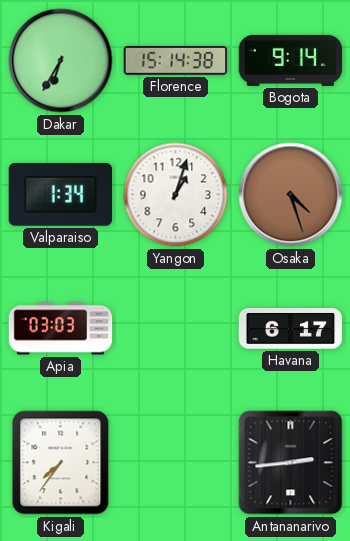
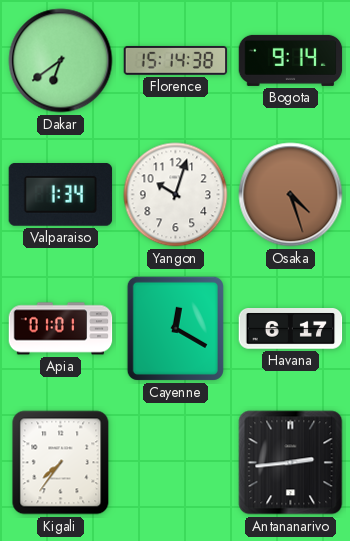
Dakar: 6:35 -> 6:39
Yangon: 1:03 -> 10:03
Apia: 03:03 -> 01:01
Cayenne: none -> 12:20
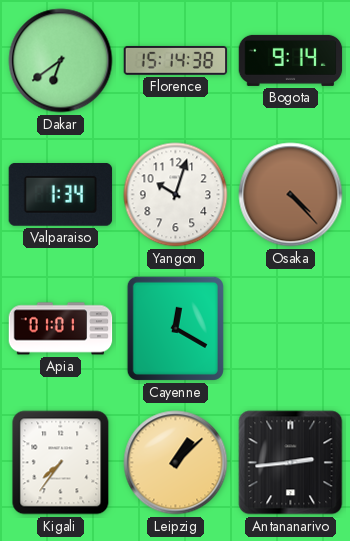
Osaka: 4:27 -> 4:23
Havana: 6:17 -> none
Leipzig: none -> 1:08
